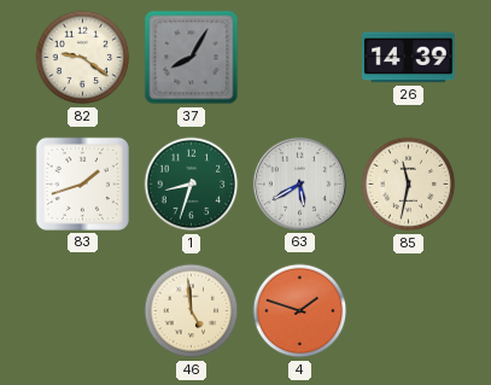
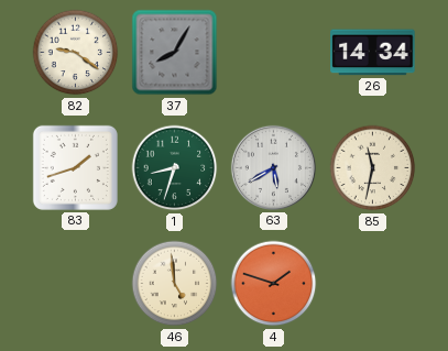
26: 14:39 -> 14:34
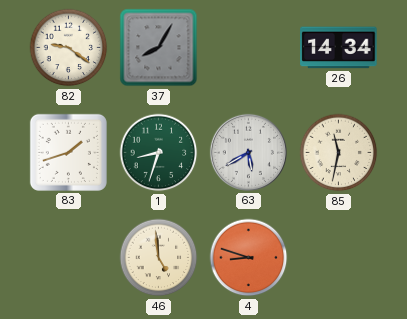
4: 1:48 -> 8:48
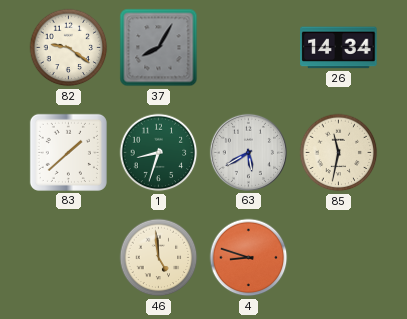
83: 1:42 -> 1:38
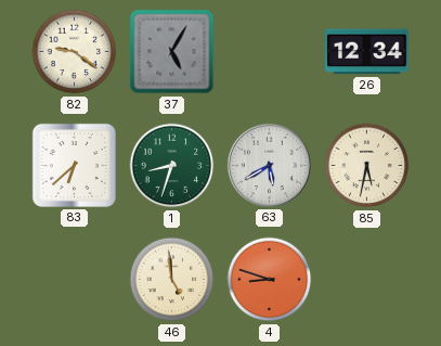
37: 8:05 -> 5:05
26: 14:34 -> 12:34
83: 1:38 -> 6:38
85: 11:32 -> 5:32
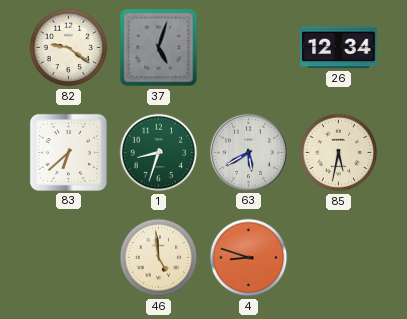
37: 5:05 -> 5:03
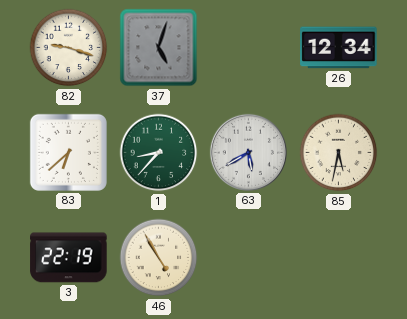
82: 9:21 -> 9:18
1: 8:33 -> 8:37
3: none -> 22:19
46: 4:59 -> 4:55
4: 8:48 -> none
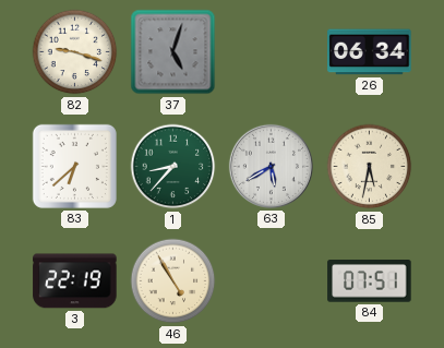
26: 12:34 -> 06:34
84: none -> 07:51
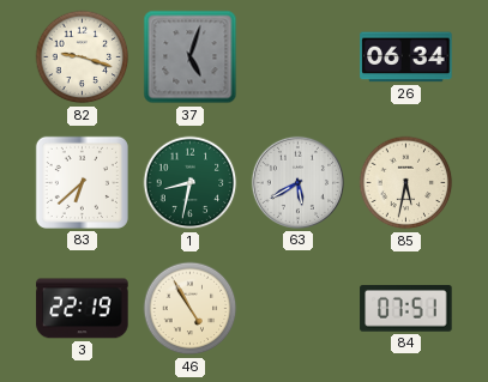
1: 8:37 -> 8:32
